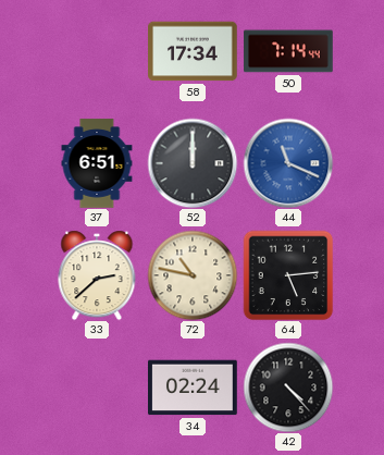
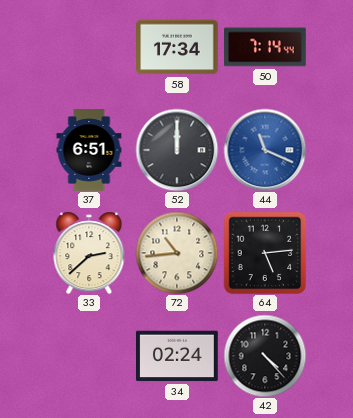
72: 10:47 -> 10:44
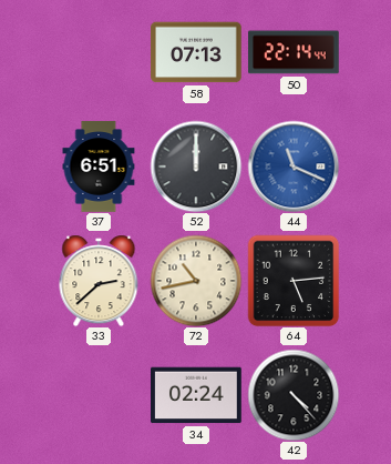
58: 17:34 -> 07:13
50: 7:14 -> 22:14
72: 10:44 -> 10:43
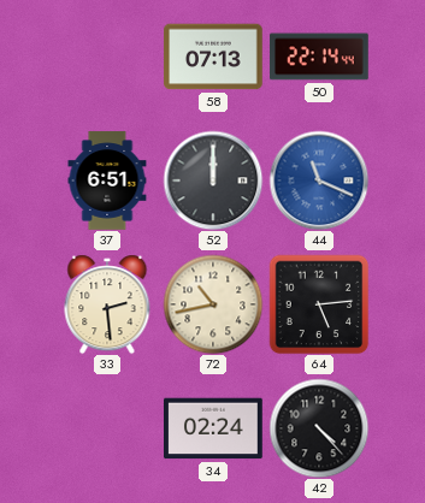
33: 2:38 -> 2:29
